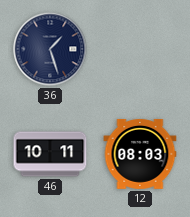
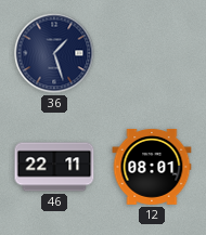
46: 10:11 -> 22:11
12: 08:03 -> 08:01
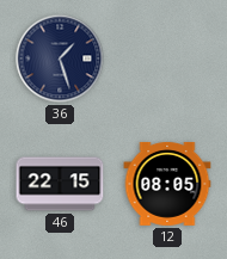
46: 22:11 -> 22:15
12: 08:01 -> 08:05
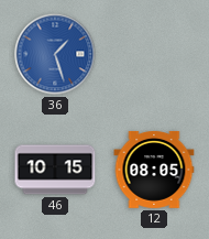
36 dial: navy -> blue
46: 22:15 -> 10:15
